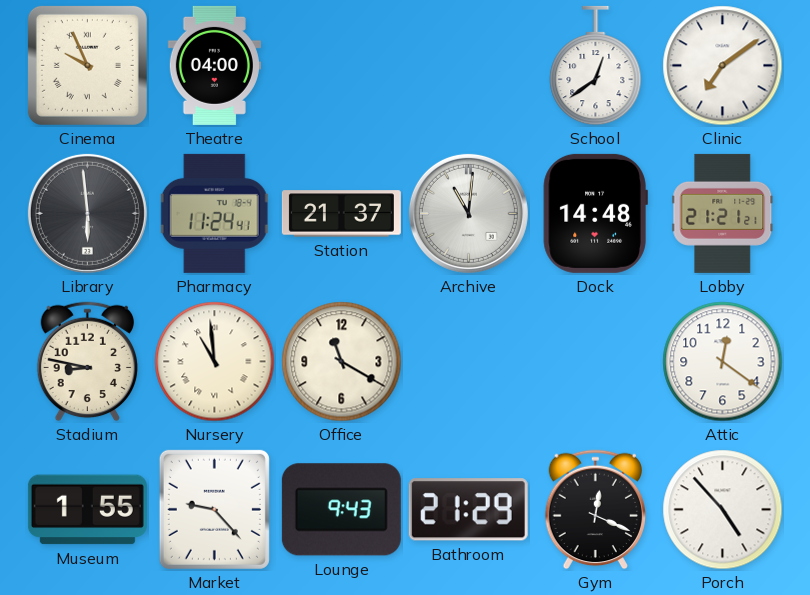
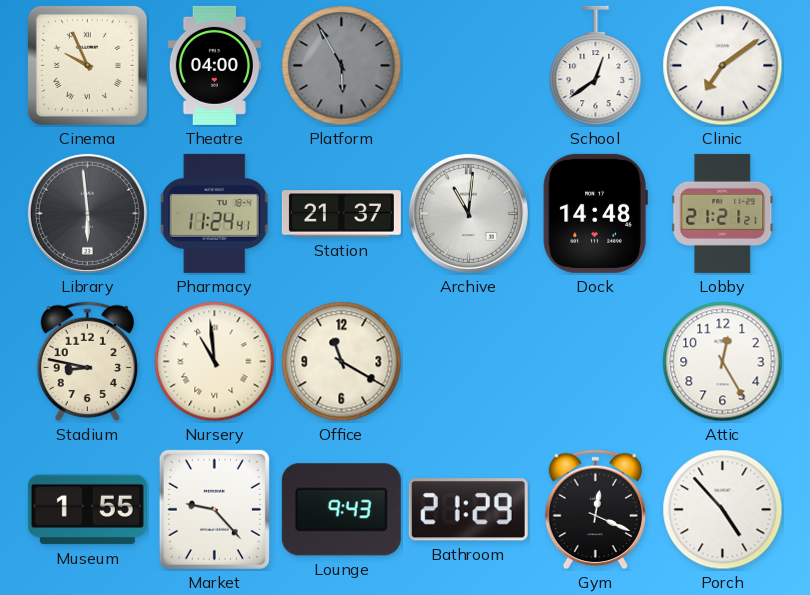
Platform: none -> 5:55
Attic: 12:21 -> 12:25
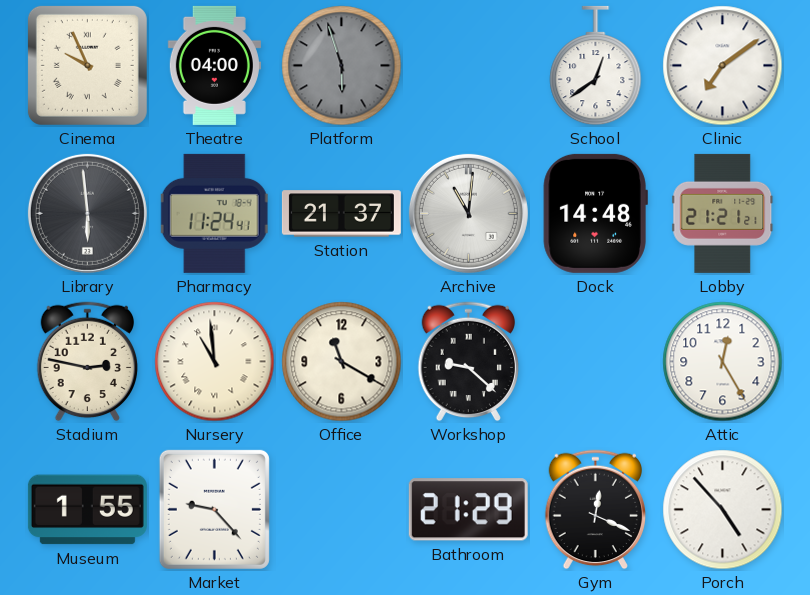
Platform: 5:55 -> 5:57
Stadium: 8:47 -> 2:47
Workshop: none -> 9:22
Lounge: 9:43 -> none
